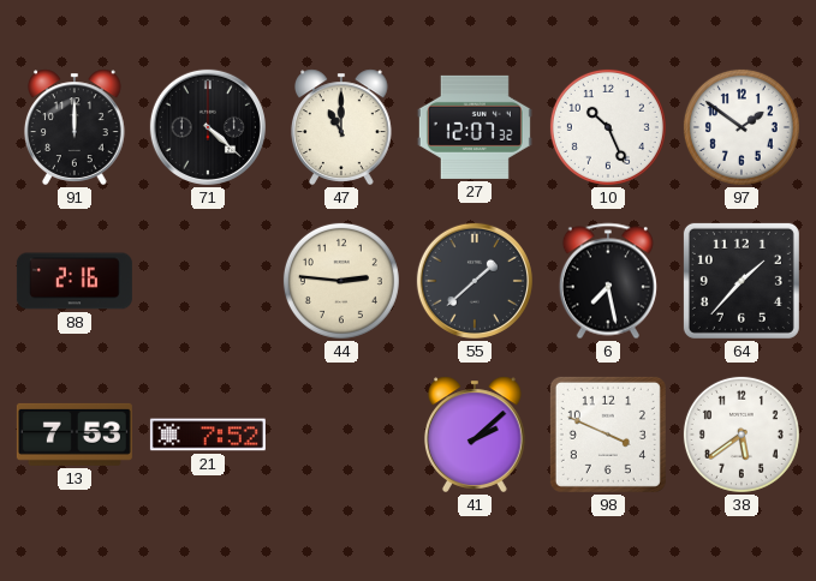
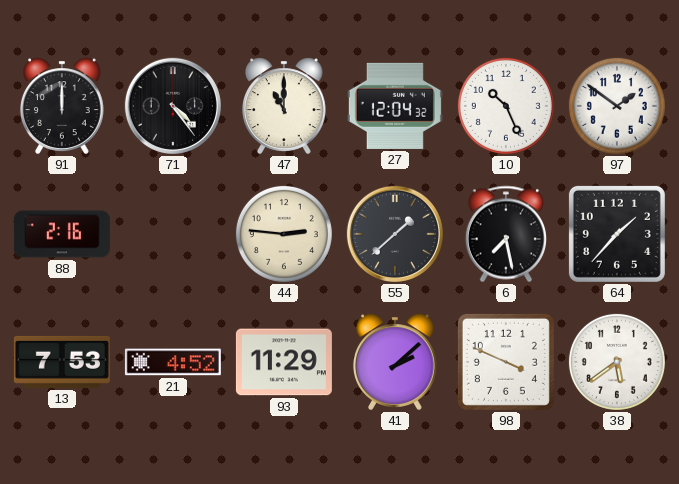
71: 4:22 -> 4:24
27: 12:07 -> 12:04
21: 7:52 -> 4:52
93: none -> 11:29
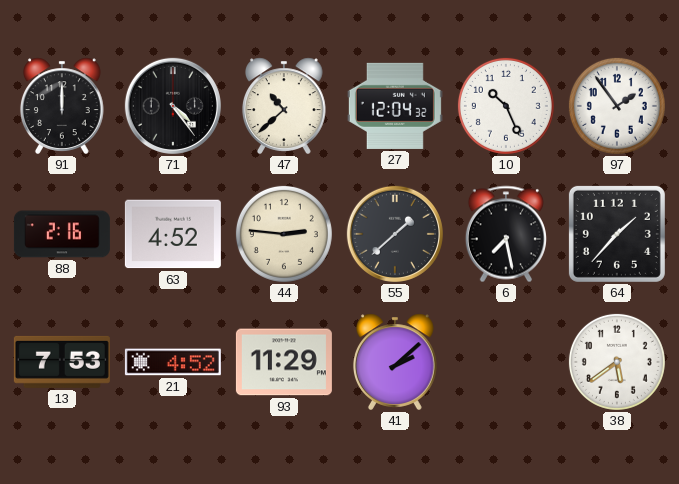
47: 11:00 -> 10:38
97: 1:51 -> 1:54
63: none -> 4:52
98: 3:49 -> none
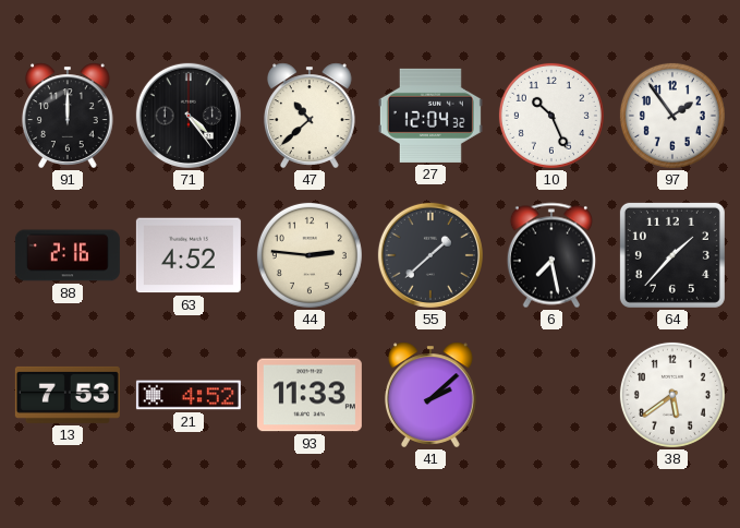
93: 11:29 -> 11:33
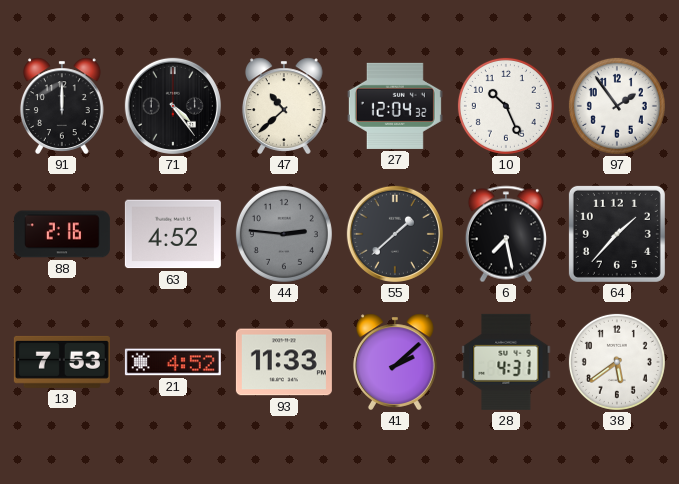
44 dial: cream -> grey
28: none -> 4:31
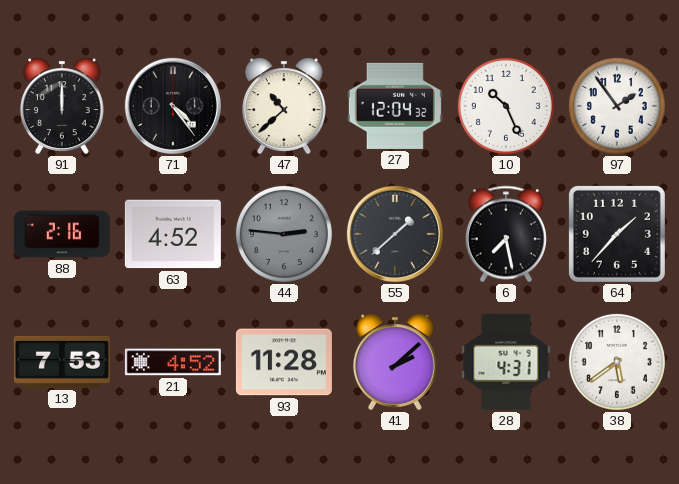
93: 11:33 -> 11:28
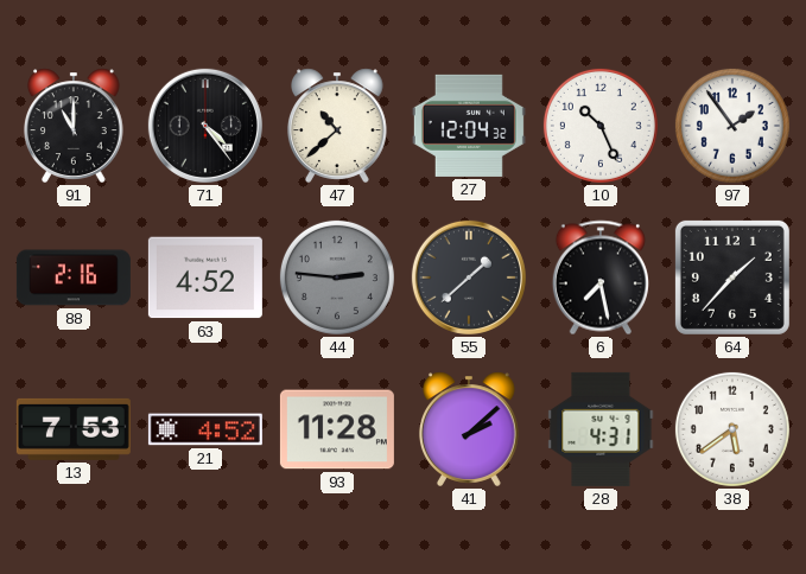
91: 12:00 -> 11:00
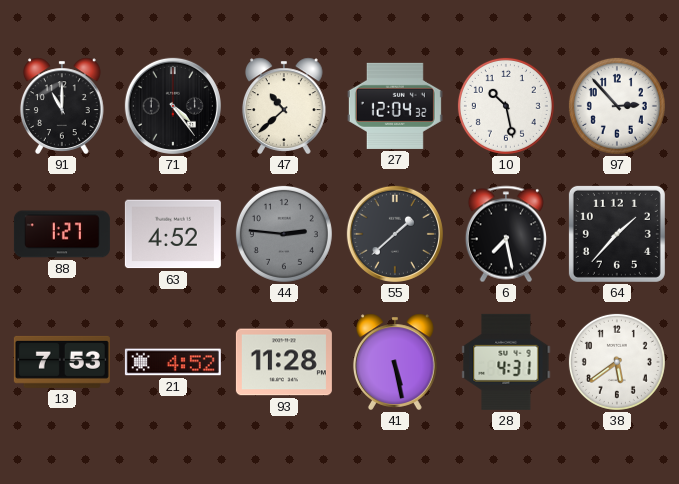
10: 10:26 -> 10:28
97: 1:54 -> 2:53
88: 2:16 -> 1:27
41: 2:08 -> 5:28
